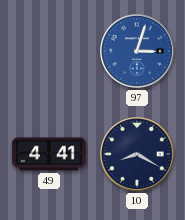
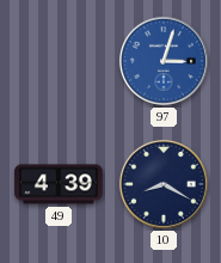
49: 4:41 -> 4:39
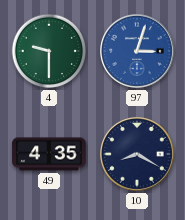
4: none -> 9:30
49: 4:39 -> 4:35
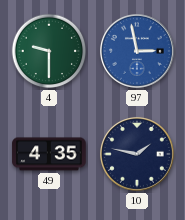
97: 3:03 -> 2:58
10: 8:20 -> 1:47
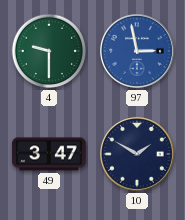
49: 4:35 -> 3:47
10: 1:47 -> 1:50
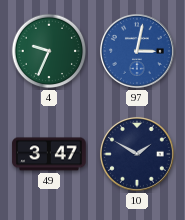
4: 9:30 -> 9:34
97: 2:58 -> 3:02
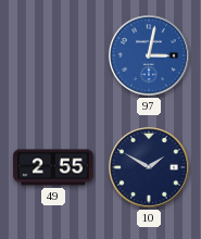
4: 9:34 -> none
49: 3:47 -> 2:55
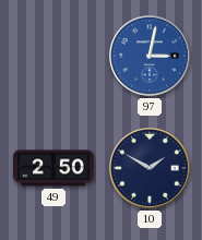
49: 2:55 -> 2:50
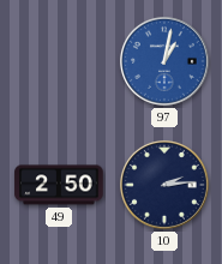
97: 3:02 -> 1:02
10: 1:50 -> 2:14
